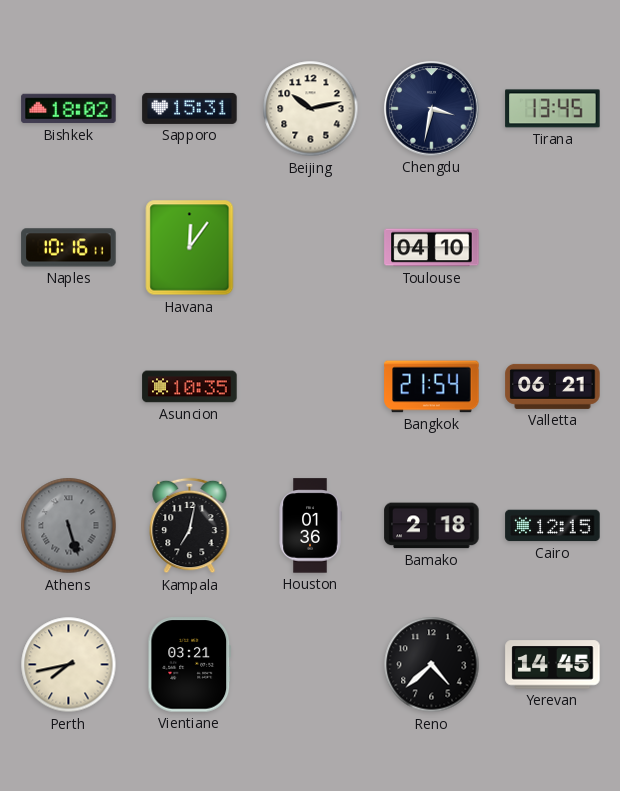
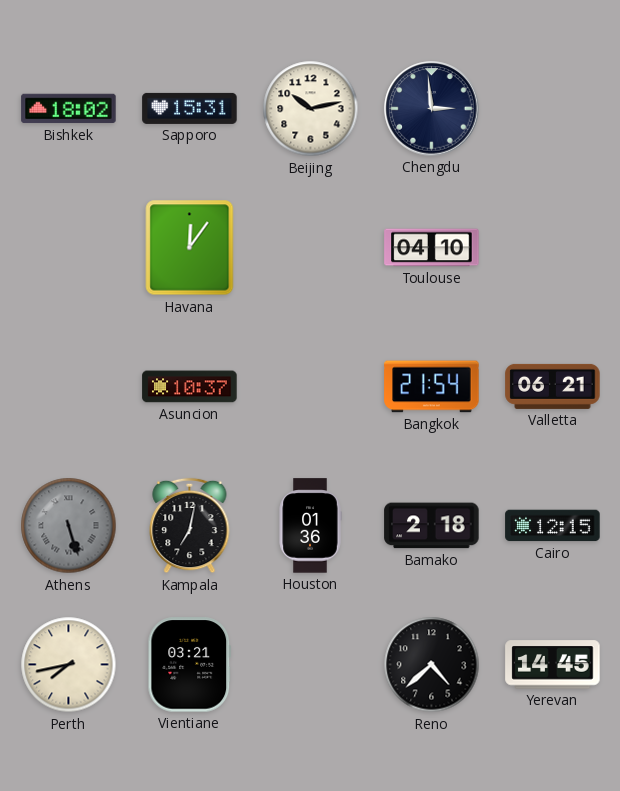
Chengdu: 3:32 -> 2:59
Tirana: 13:45 -> none
Naples: 10:16 -> none
Asuncion: 10:35 -> 10:37
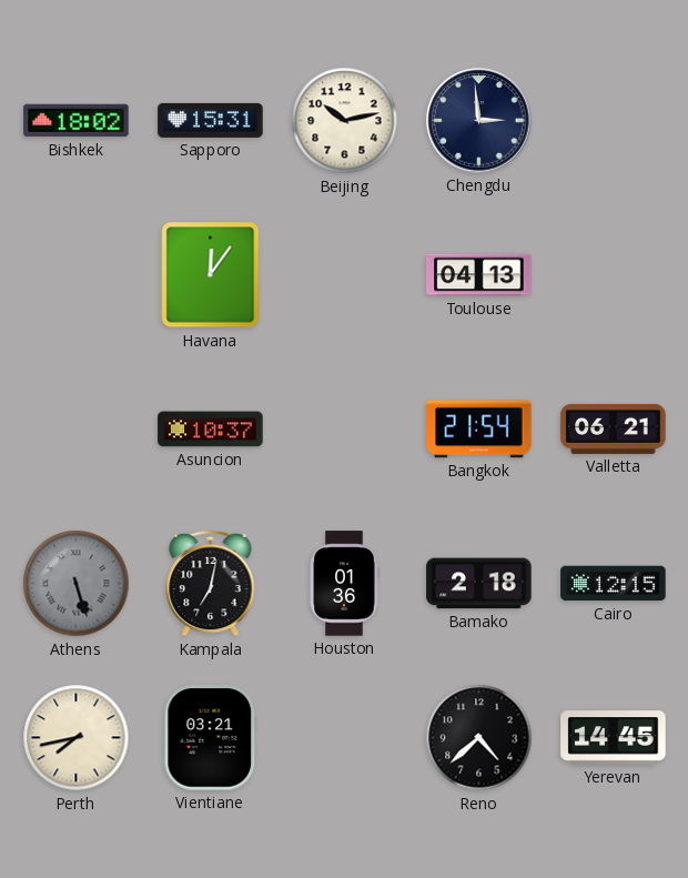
Toulouse: 04:10 -> 04:13
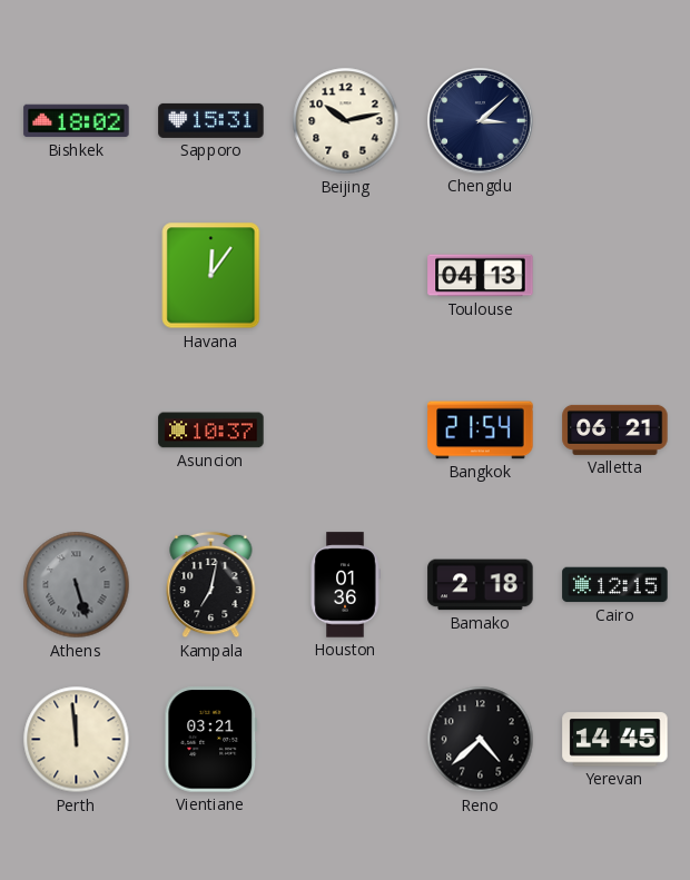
Chengdu: 2:59 -> 3:08
Perth: 7:43 -> 11:59
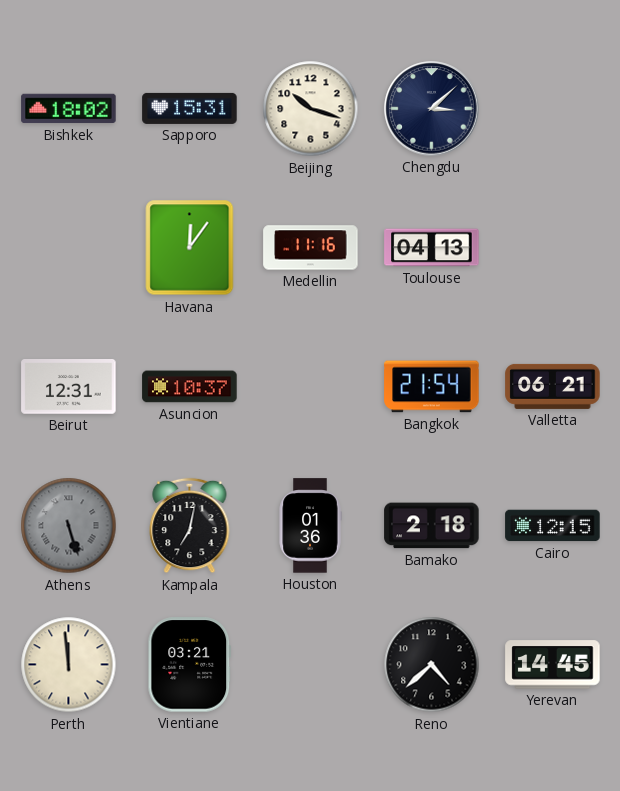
Beijing: 10:13 -> 10:18
Medellin: none -> 11:16
Beirut: none -> 12:31
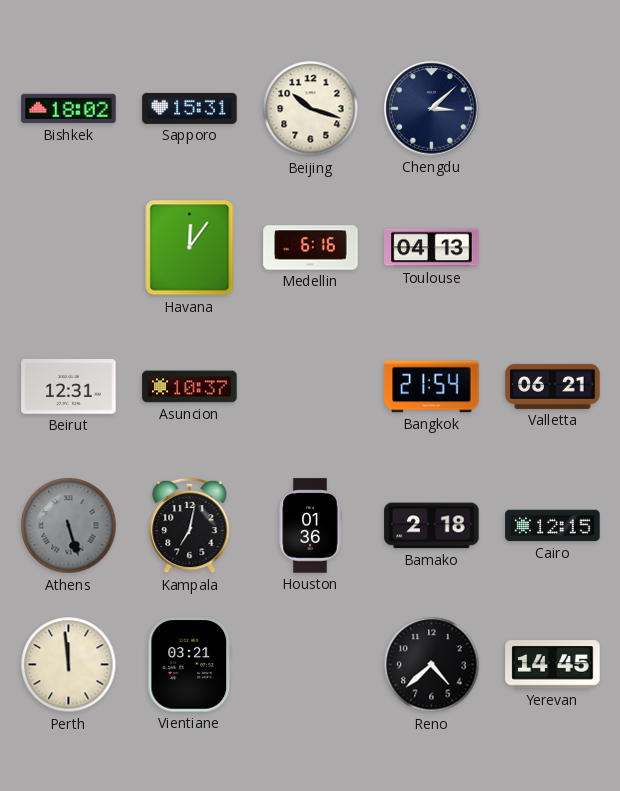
Medellin: 11:16 -> 6:16
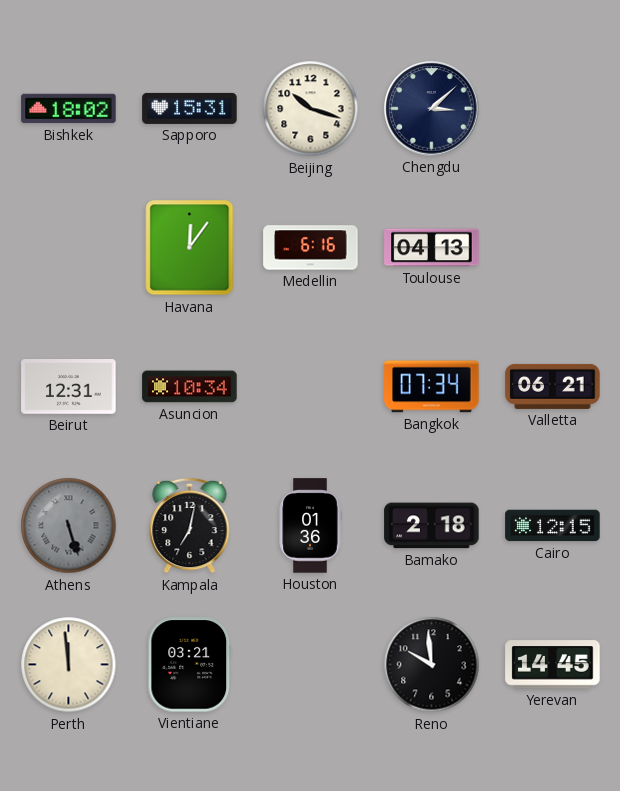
Asuncion: 10:37 -> 10:34
Bangkok: 21:54 -> 07:34
Reno: 4:38 -> 9:59
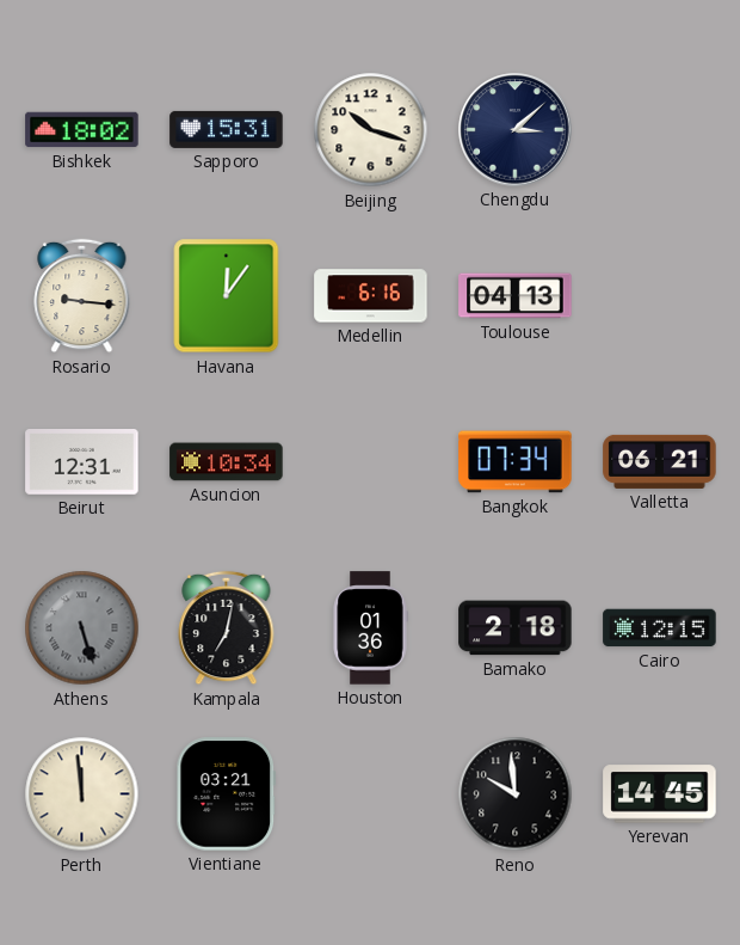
Rosario: none -> 9:16
